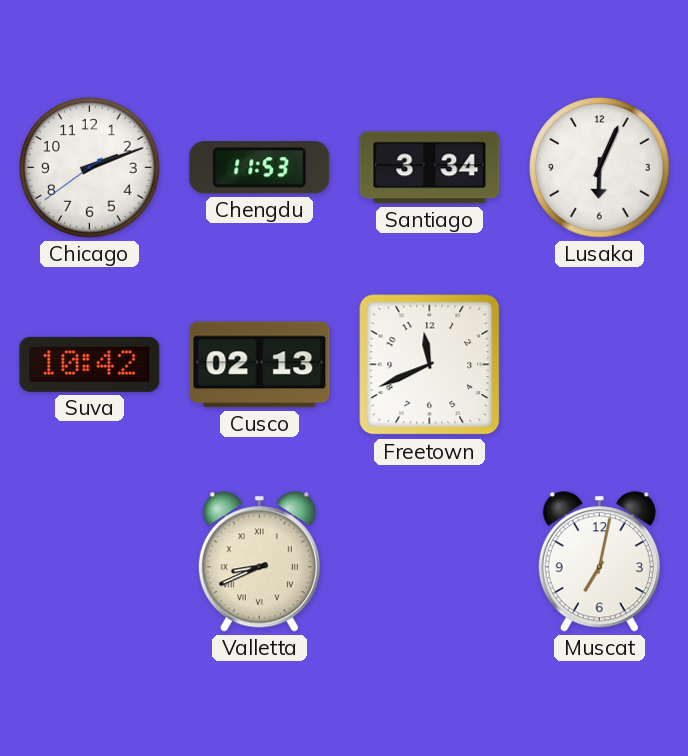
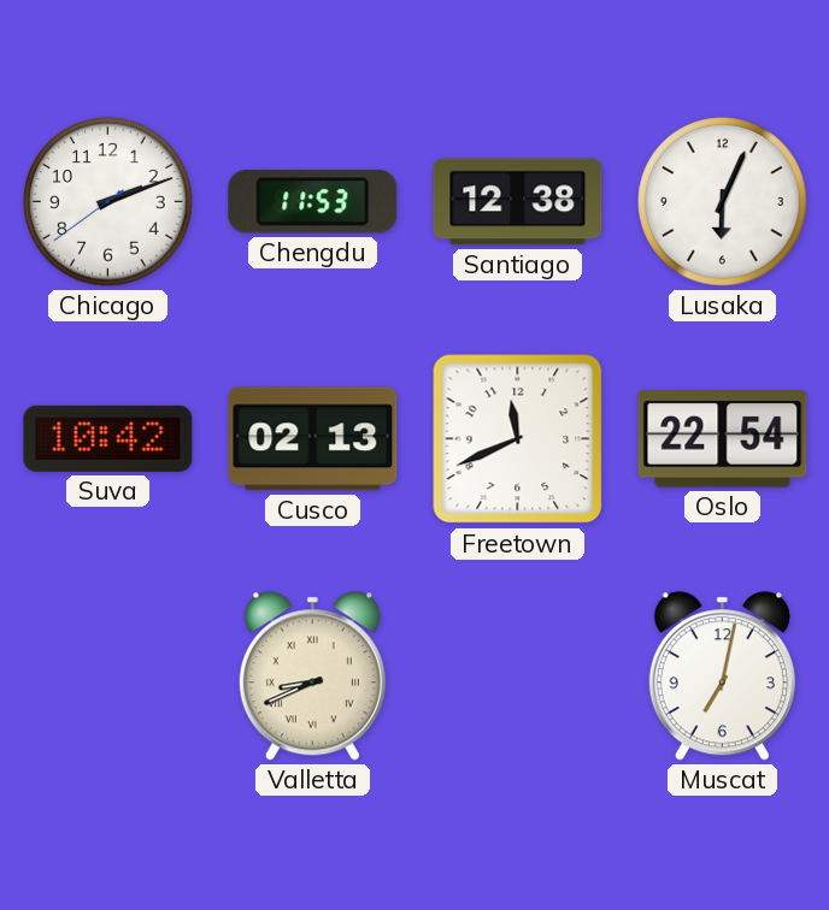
Santiago: 3:34 -> 12:38
Oslo: none -> 22:54
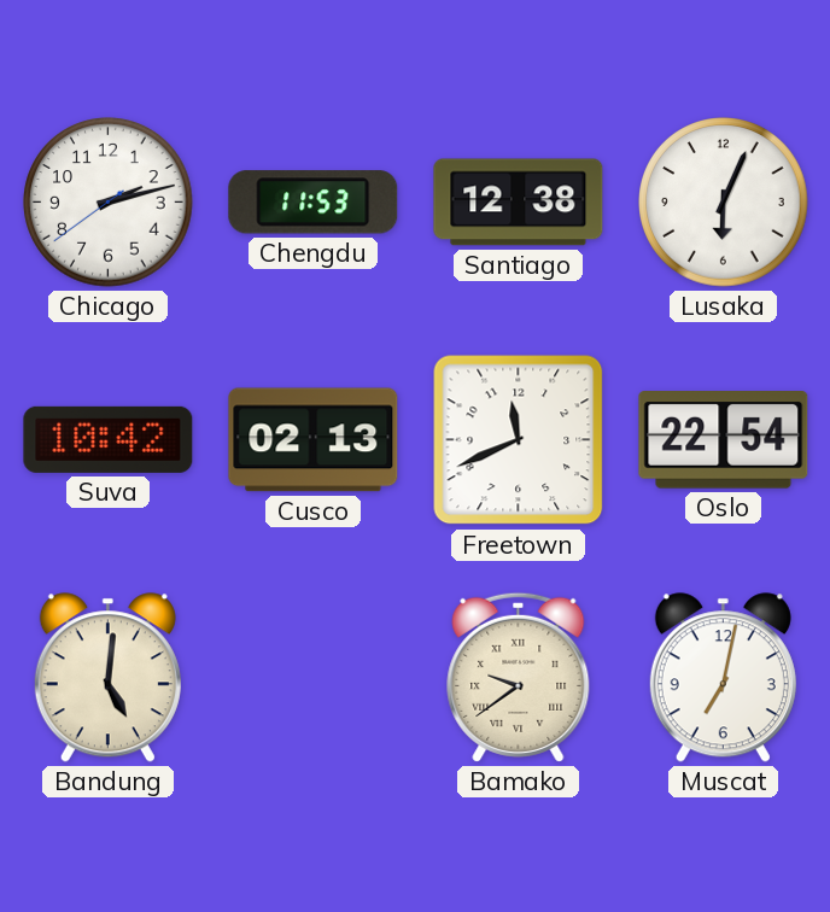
Chicago: 2:11 -> 2:12
Bandung: none -> 5:01
Valletta: 8:41 -> none
Bamako: none -> 9:39
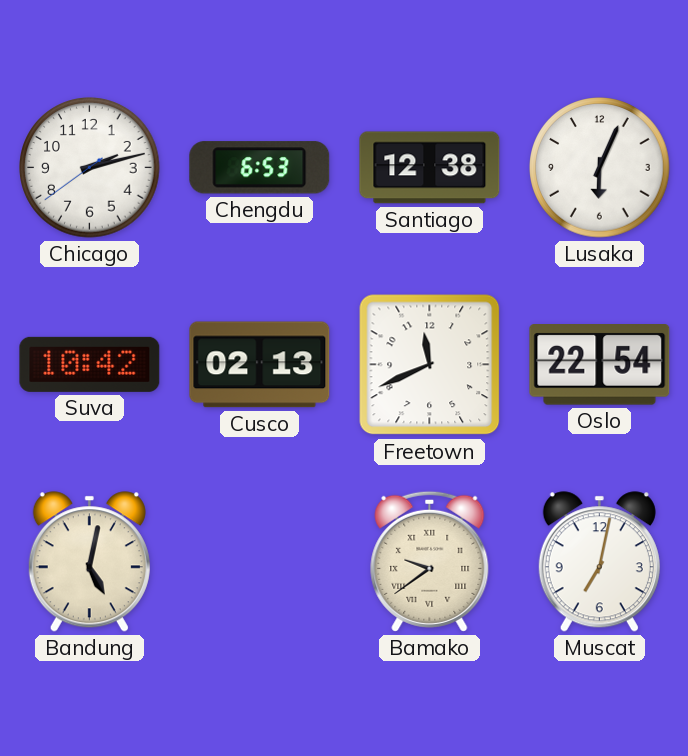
Chengdu: 11:53 -> 6:53
Bandung: 5:01 -> 5:02
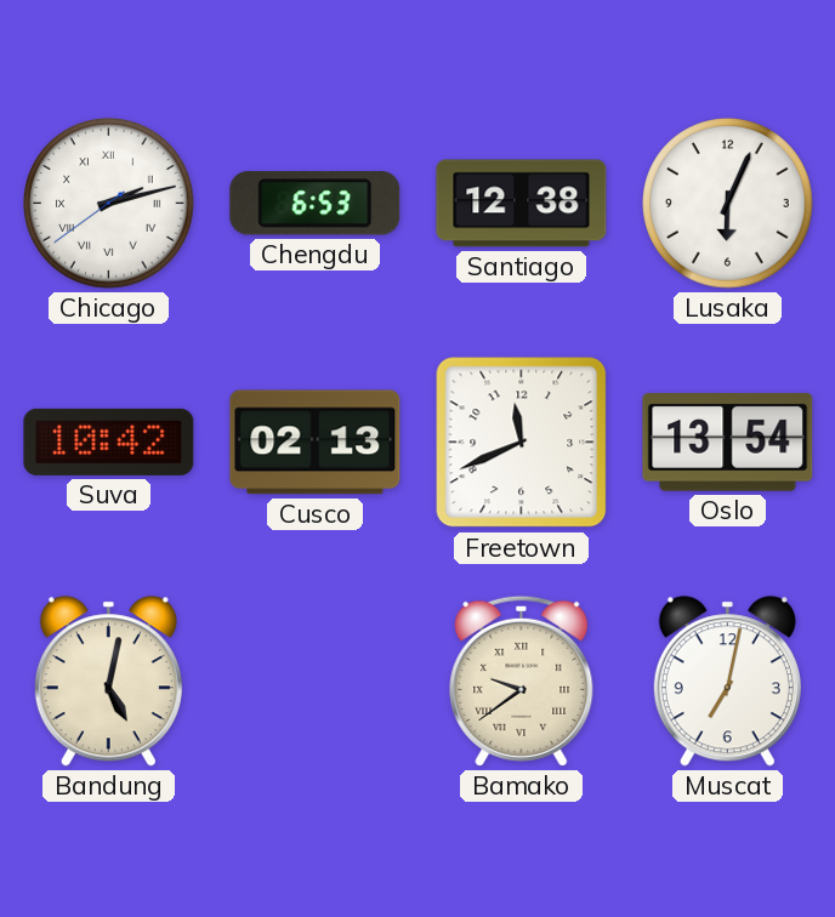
Chicago numerals: Arabic -> Roman
Oslo: 22:54 -> 13:54
